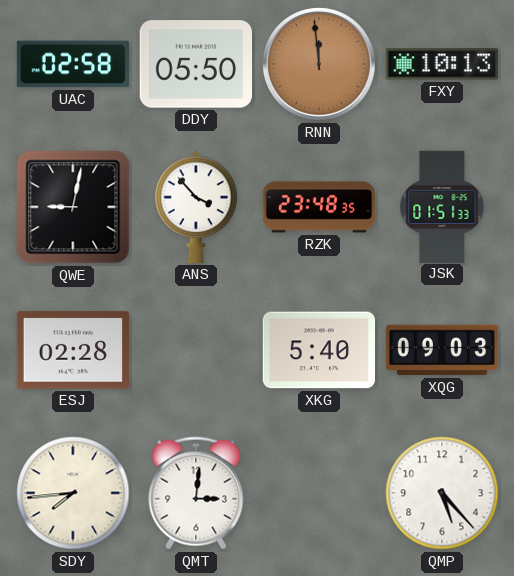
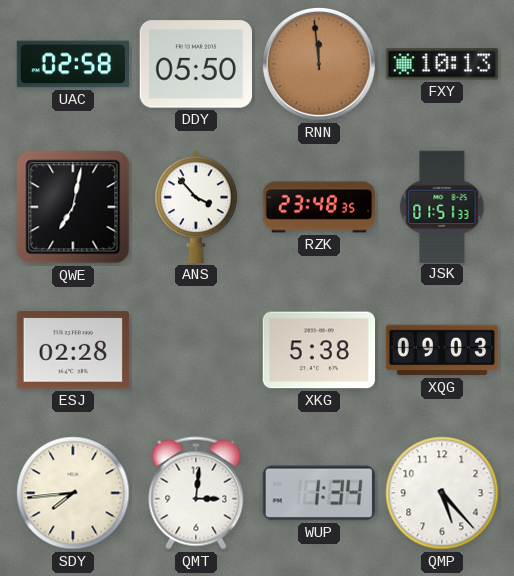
QWE: 9:02 -> 7:02
XKG: 5:40 -> 5:38
WUP: none -> 1:34
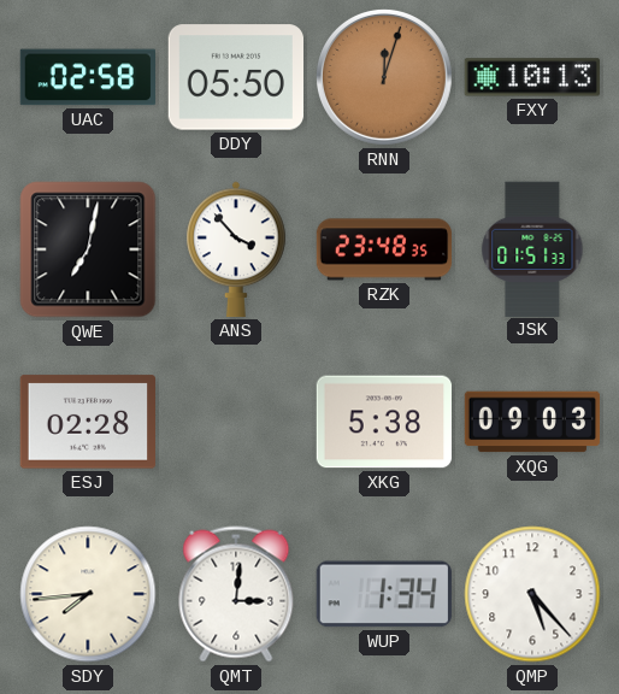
RNN: 11:59 -> 12:03
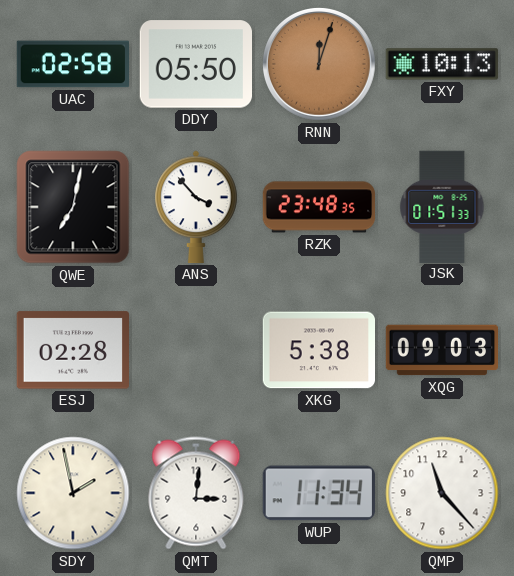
SDY: 7:44 -> 1:58
WUP: 1:34 -> 11:34
QMP: 5:23 -> 11:23
